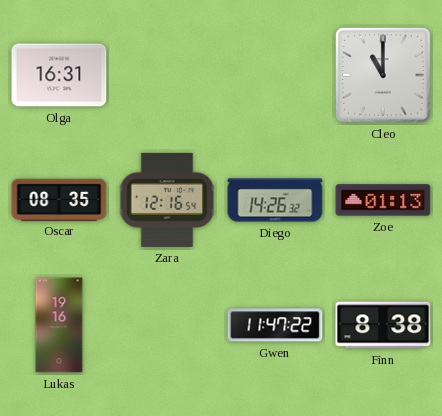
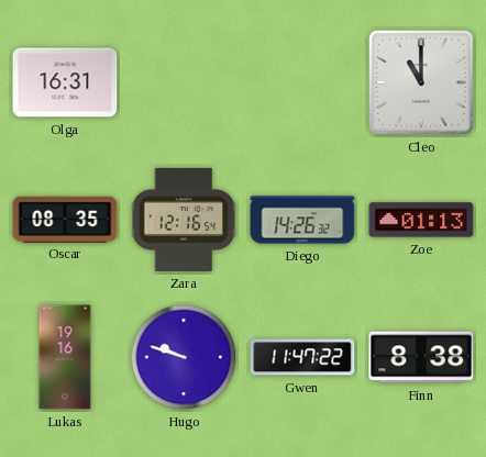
Hugo: none -> 9:48
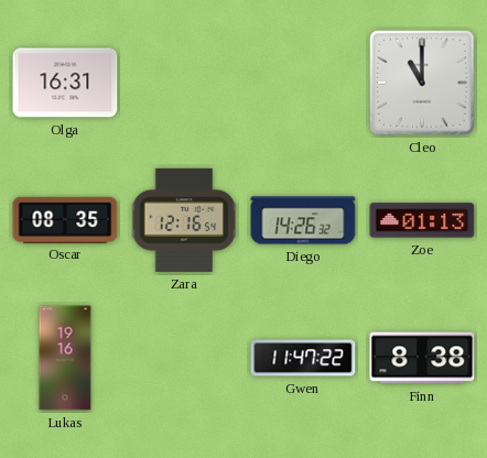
Hugo: 9:48 -> none
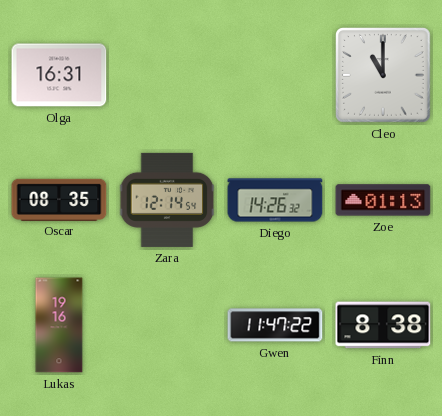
Zara: 12:16 -> 12:14
